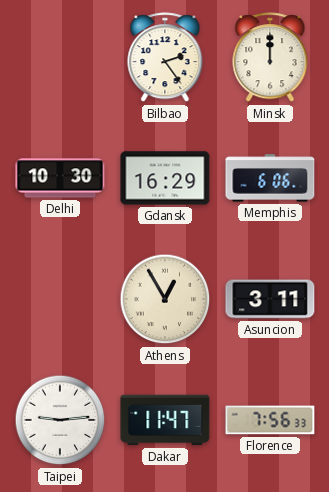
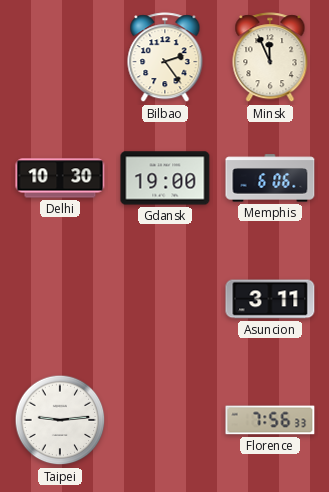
Minsk: 12:00 -> 11:56
Gdansk: 16:29 -> 19:00
Athens: 12:55 -> none
Dakar: 11:47 -> none
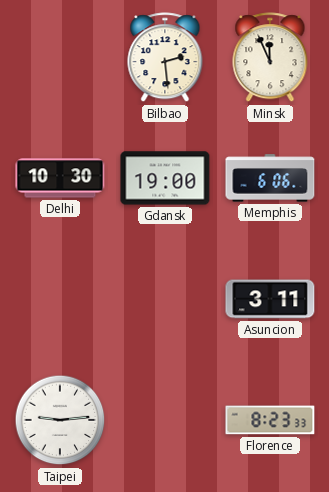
Bilbao: 2:24 -> 2:29
Florence: 7:56 -> 8:23
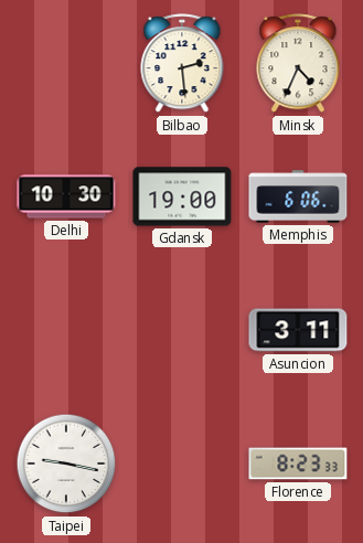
Minsk: 11:56 -> 4:34
Taipei: 9:14 -> 9:17
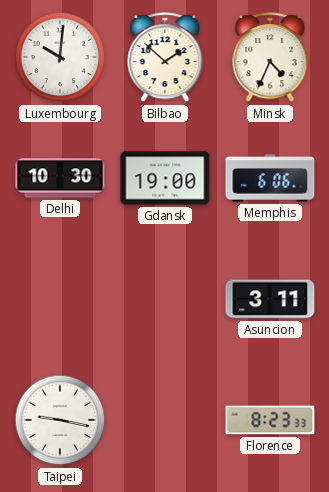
Luxembourg: none -> 10:01
Bilbao: 2:29 -> 1:52
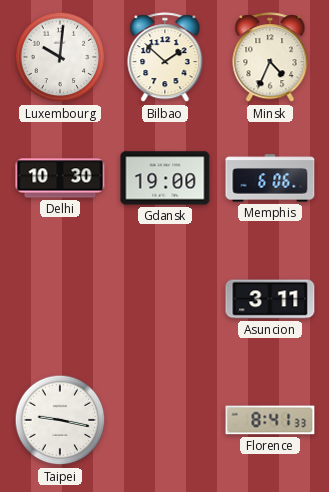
Florence: 8:23 -> 8:41
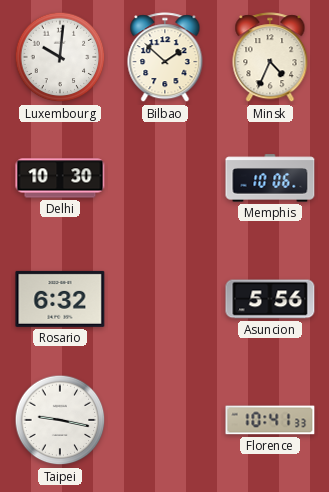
Gdansk: 19:00 -> none
Memphis: 6:06 -> 10:06
Rosario: none -> 6:32
Asuncion: 3:11 -> 5:56
Florence: 8:41 -> 10:41
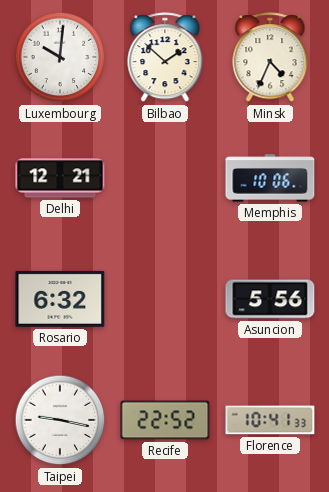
Delhi: 10:30 -> 12:21
Recife: none -> 22:52
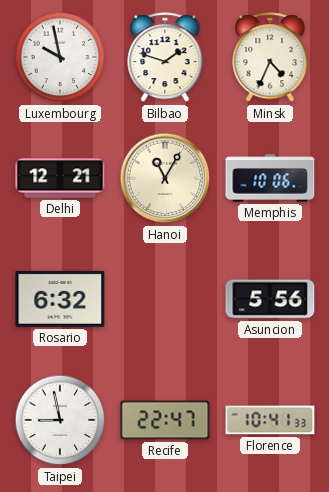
Luxembourg: 10:01 -> 9:58
Bilbao: 1:52 -> 1:48
Hanoi: none -> 11:05
Taipei: 9:17 -> 8:58
Recife: 22:52 -> 22:47
